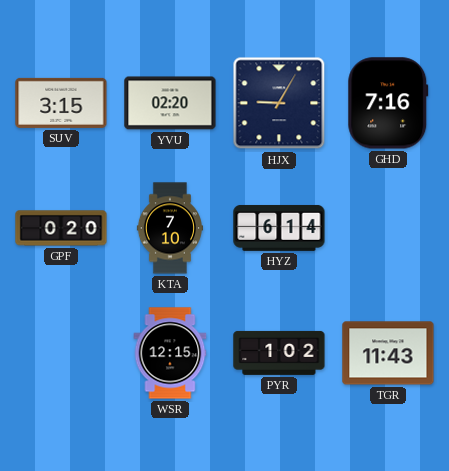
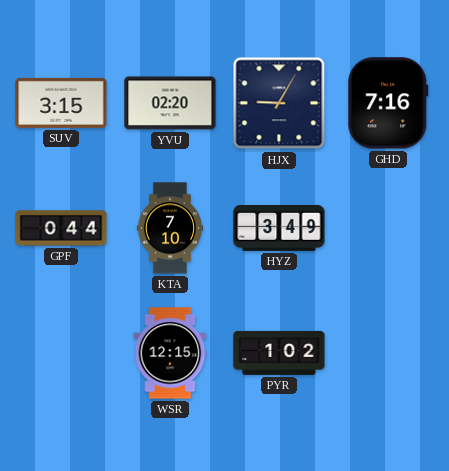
GPF: 0:20 -> 0:44
HYZ: 6:14 -> 3:49
TGR: 11:43 -> none
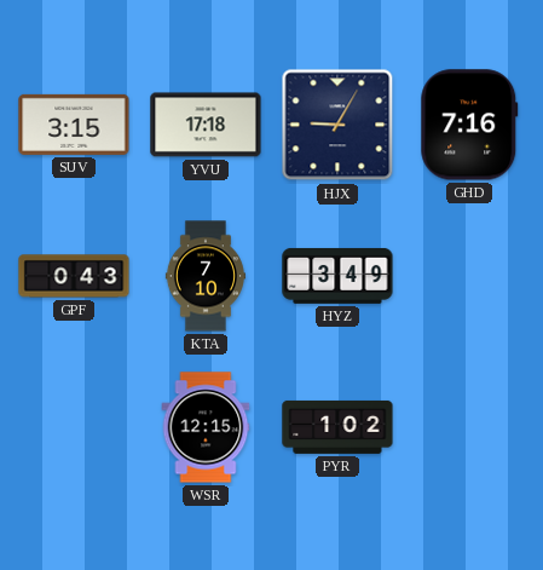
YVU: 02:20 -> 17:18
GPF: 0:44 -> 0:43
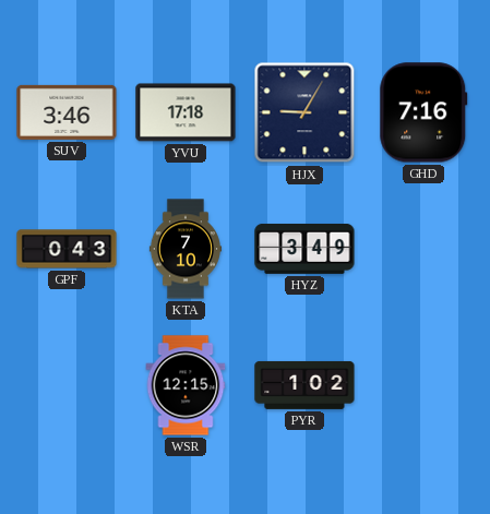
SUV: 3:15 -> 3:46
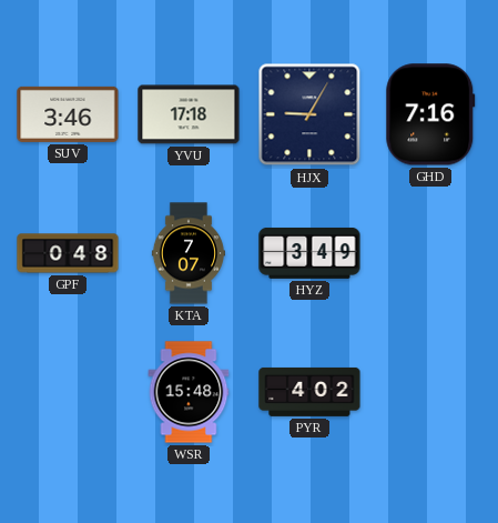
GPF: 0:43 -> 0:48
KTA: 7:10 -> 7:07
WSR: 12:15 -> 15:48
PYR: 1:02 -> 4:02
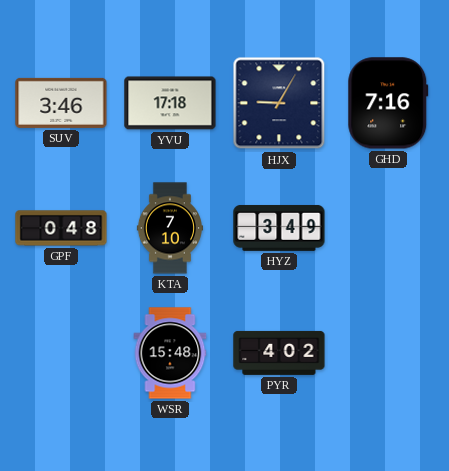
KTA: 7:07 -> 7:10
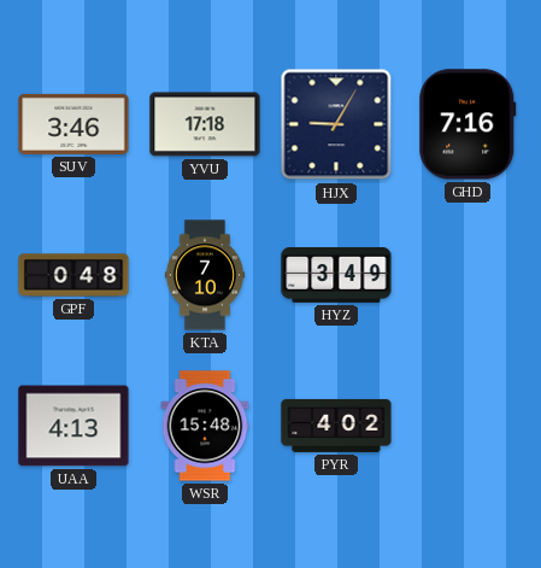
UAA: none -> 4:13
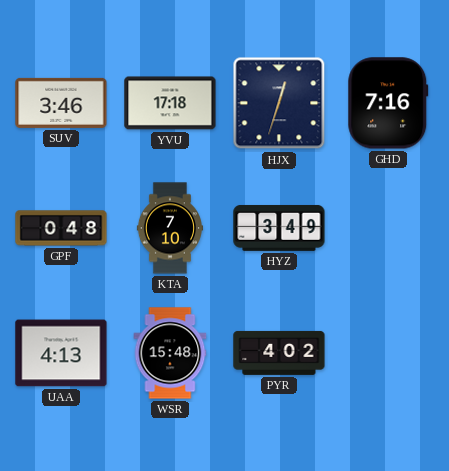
HJX: 9:05 -> 12:33
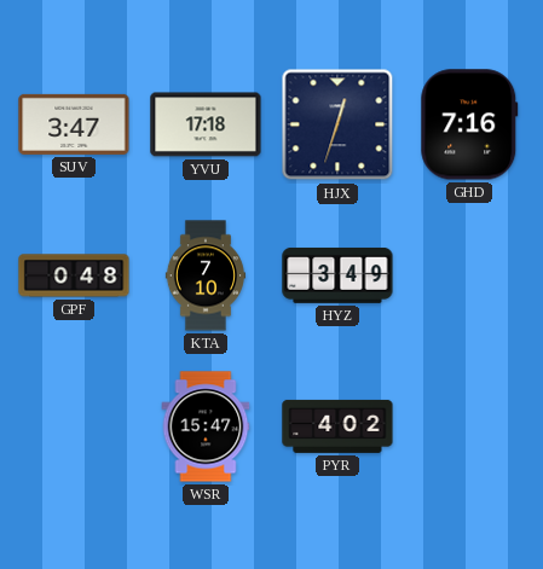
SUV: 3:46 -> 3:47
UAA: 4:13 -> none
WSR: 15:48 -> 15:47
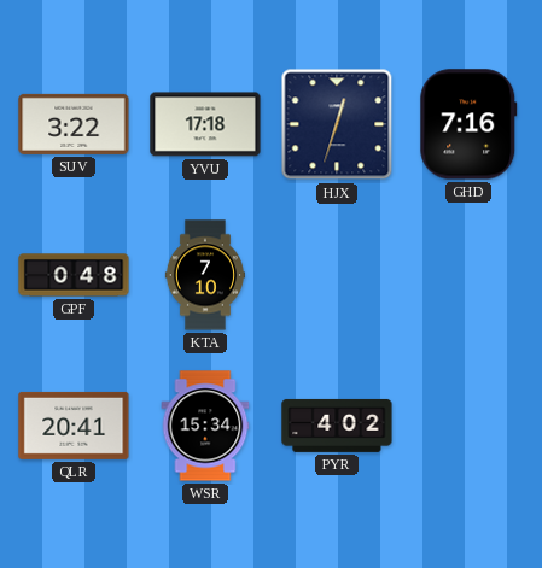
SUV: 3:47 -> 3:22
HYZ: 3:49 -> none
QLR: none -> 20:41
WSR: 15:47 -> 15:34
